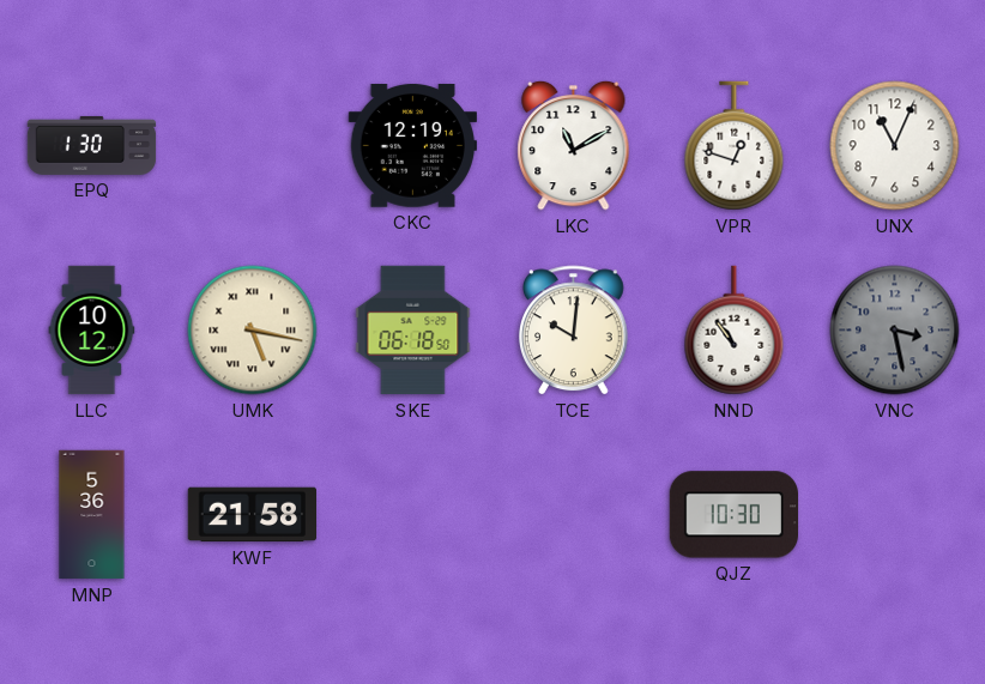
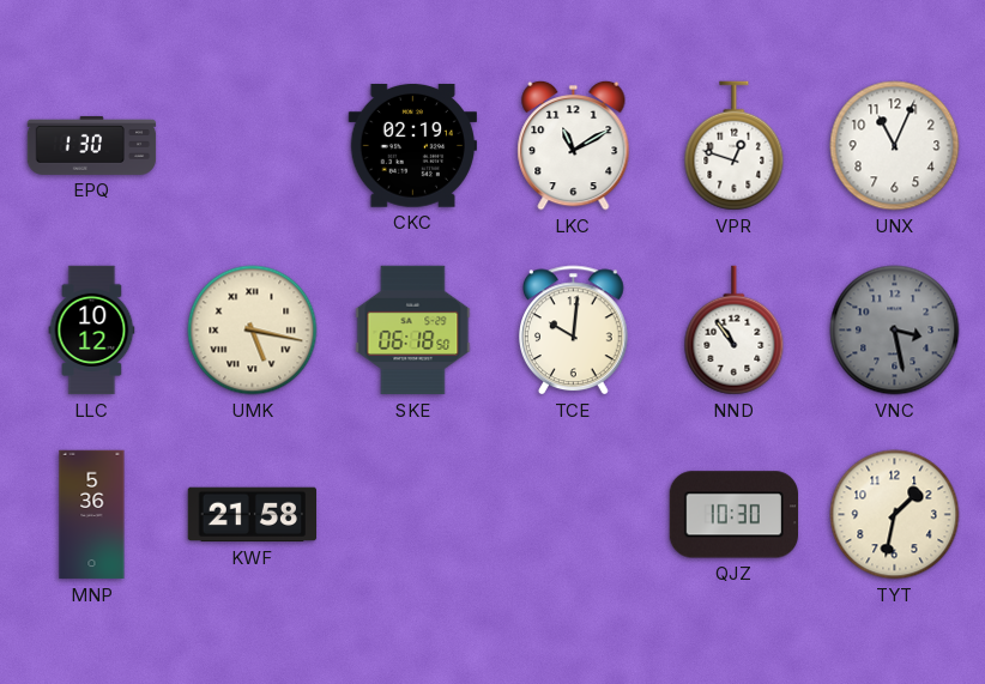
CKC: 12:19 -> 02:19
TYT: none -> 1:32
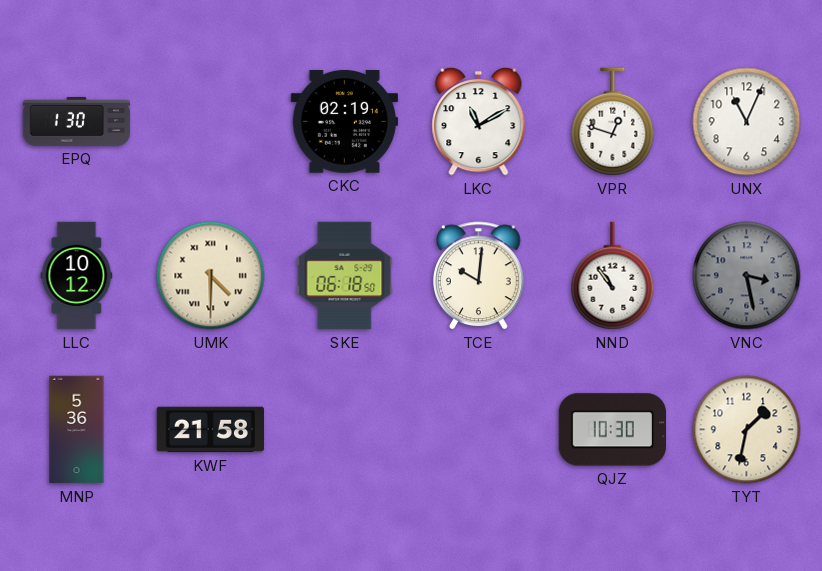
UMK: 5:17 -> 4:30
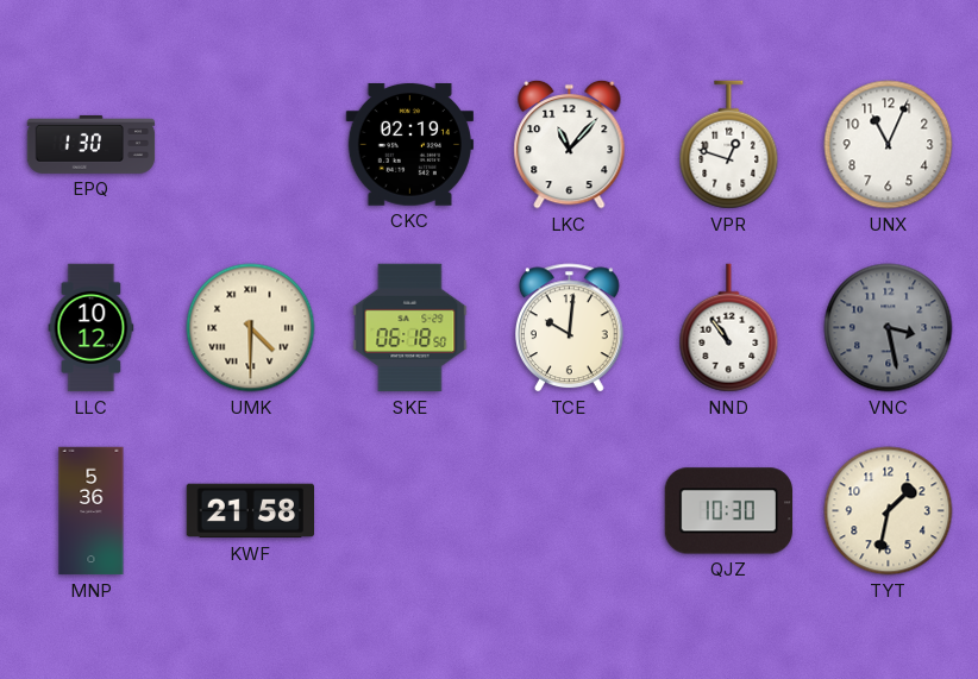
LKC: 11:10 -> 11:07
